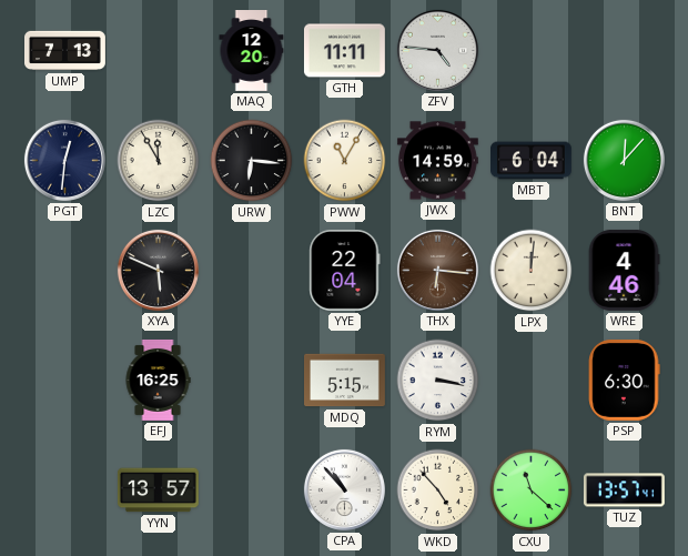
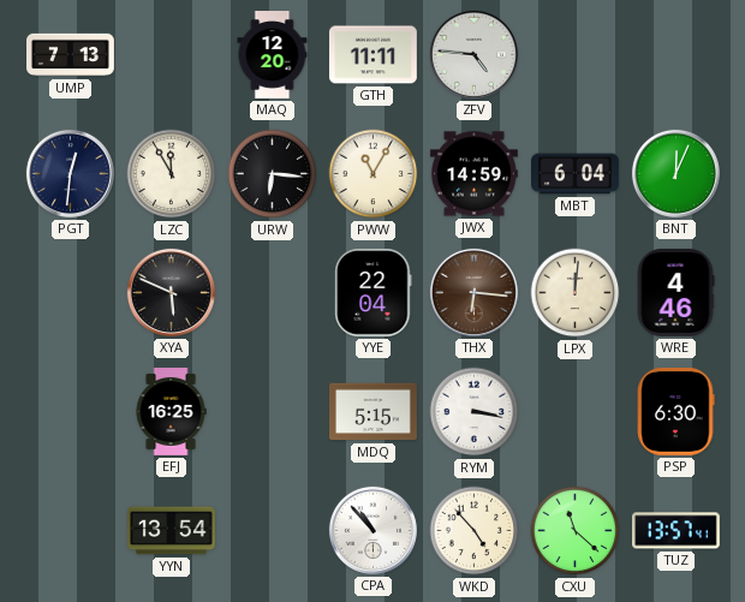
BNT: 12:07 -> 12:04
YYN: 13:57 -> 13:54
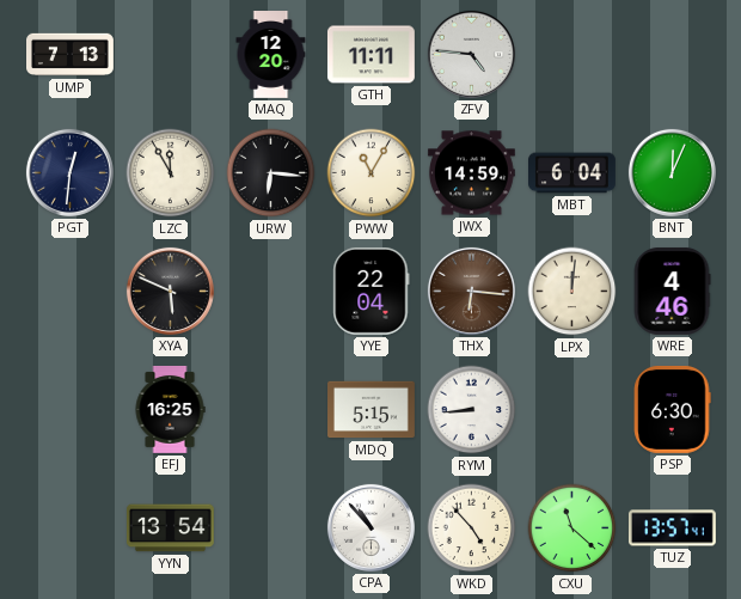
RYM: 3:17 -> 8:44
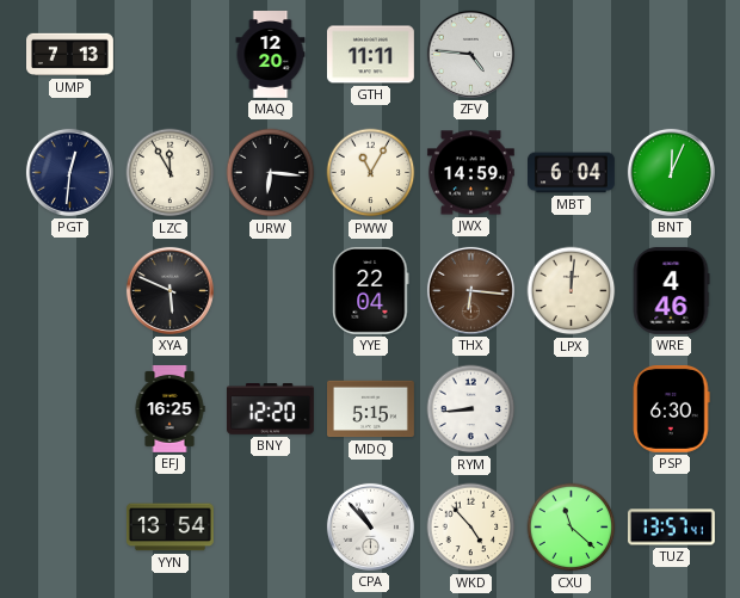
BNY: none -> 12:20
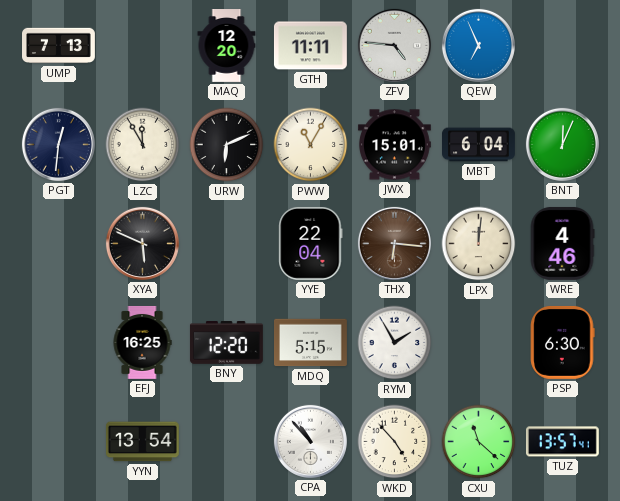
QEW: none -> 6:56
URW: 6:16 -> 6:11
JWX: 14:59 -> 15:01
RYM: 8:44 -> 1:55
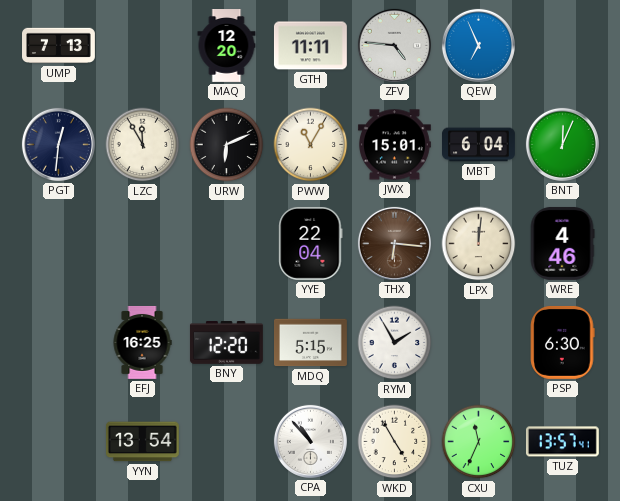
XYA: 5:49 -> none
WKD: 4:53 -> 4:55
CXU: 11:22 -> 11:34
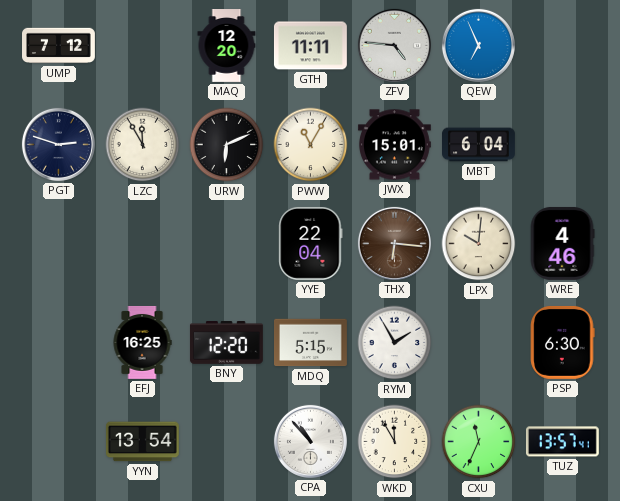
UMP: 7:13 -> 7:12
PGT: 12:31 -> 2:48
BNT: 12:04 -> none
LPX: 12:01 -> 10:01
WKD: 4:55 -> 11:55
